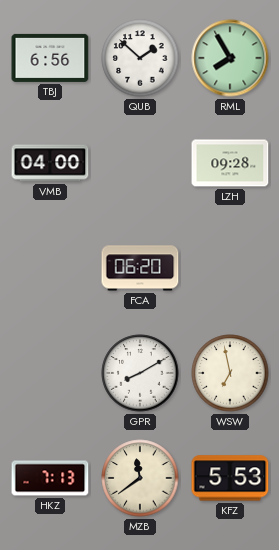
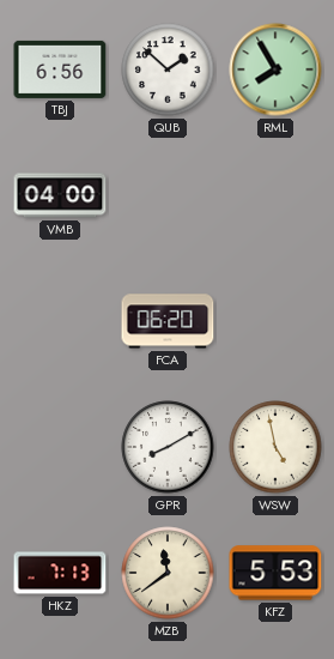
LZH: 09:28 -> none
WSW: 6:58 -> 4:58
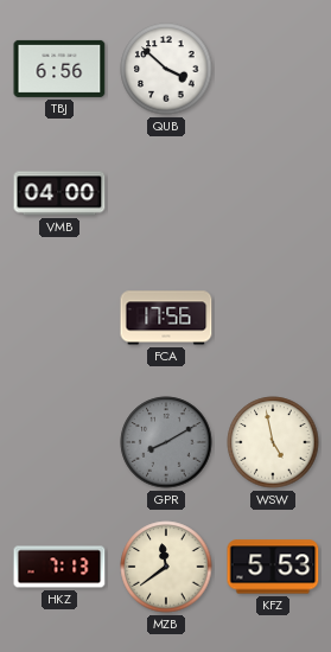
QUB: 1:52 -> 3:52
RML: 7:55 -> none
FCA: 06:20 -> 17:56
GPR dial: white -> grey
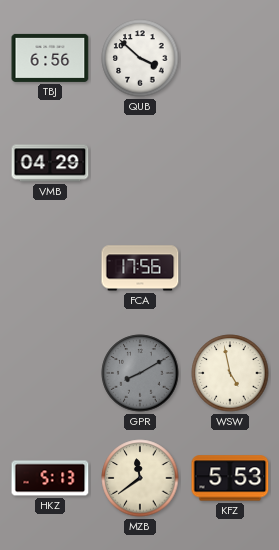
VMB: 04:00 -> 04:29
HKZ: 7:13 -> 5:13
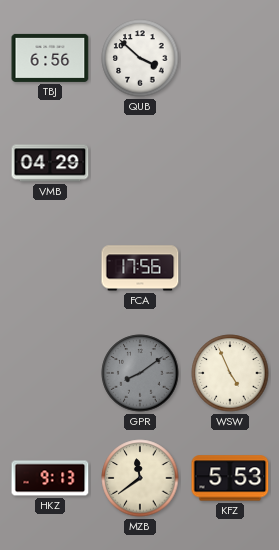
GPR: 8:10 -> 8:09
WSW: 4:58 -> 4:56
HKZ: 5:13 -> 9:13
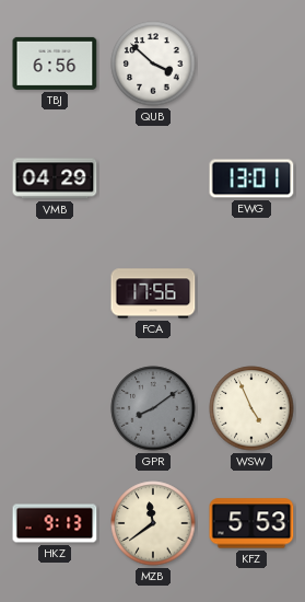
EWG: none -> 13:01
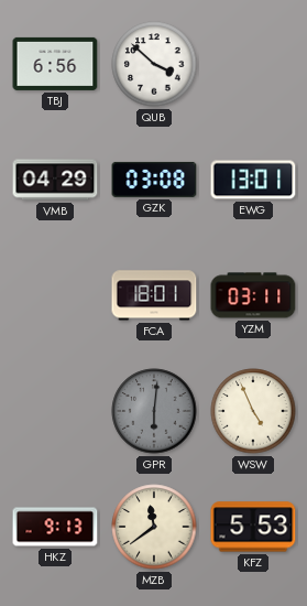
GZK: none -> 03:08
FCA: 17:56 -> 18:01
YZM: none -> 03:11
GPR: 8:09 -> 6:01
